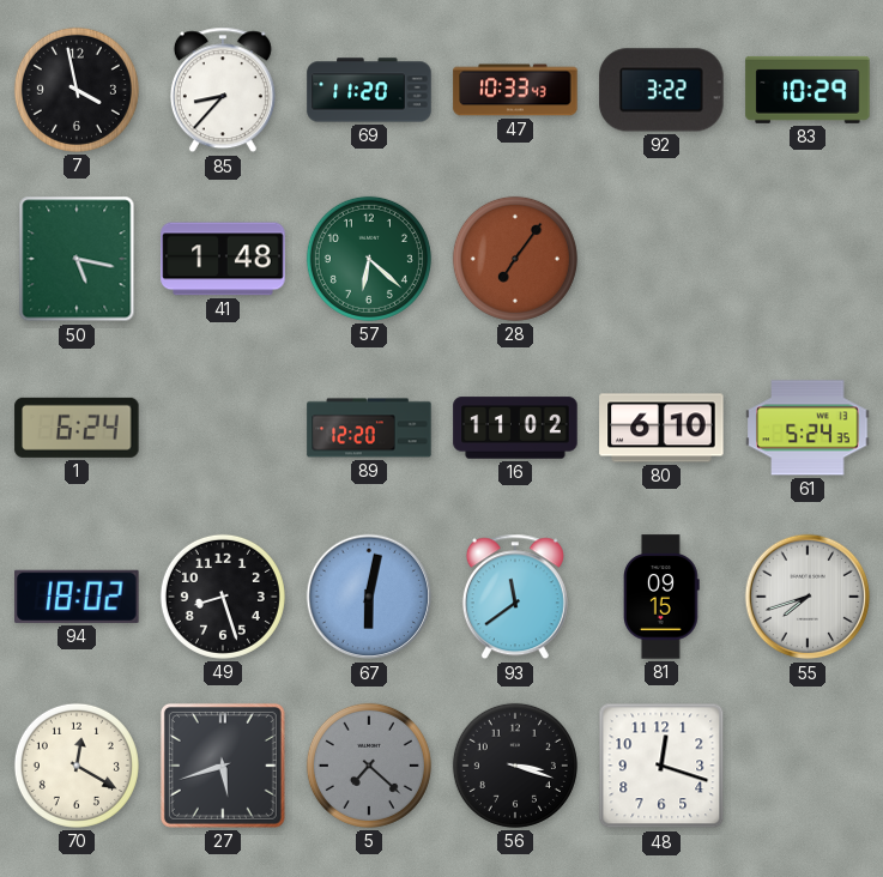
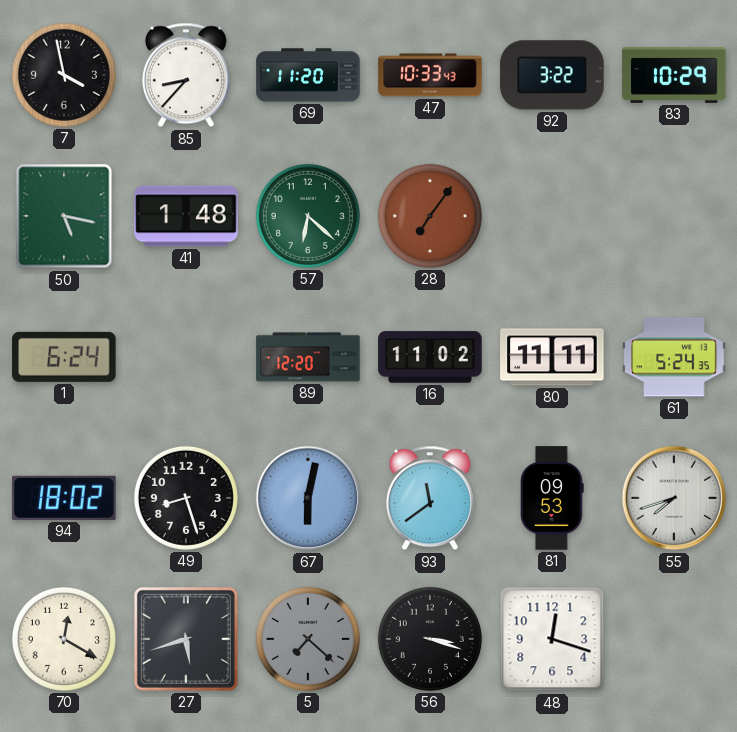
80: 6:10 -> 11:11
81: 09:15 -> 09:53
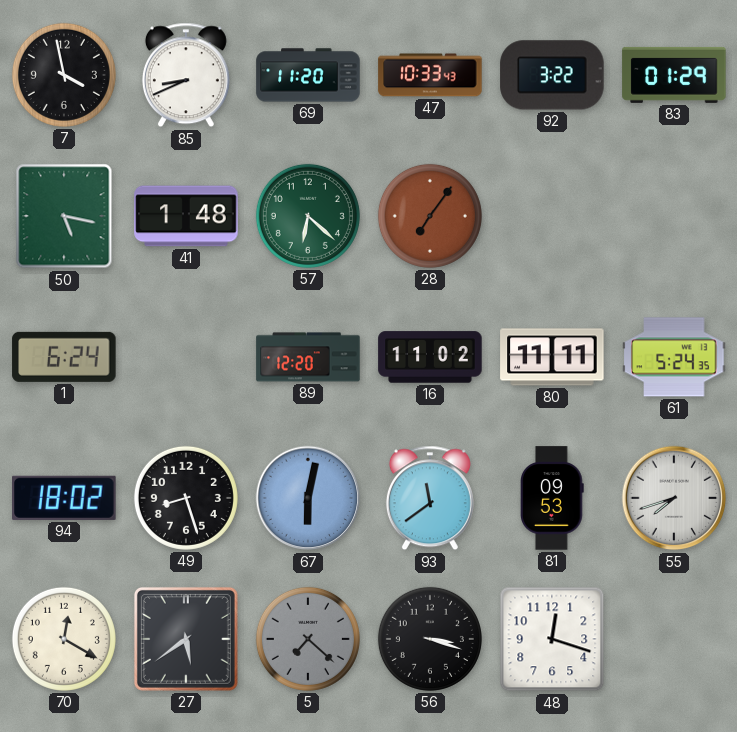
85: 8:37 -> 8:41
83: 10:29 -> 01:29
27: 5:42 -> 5:39
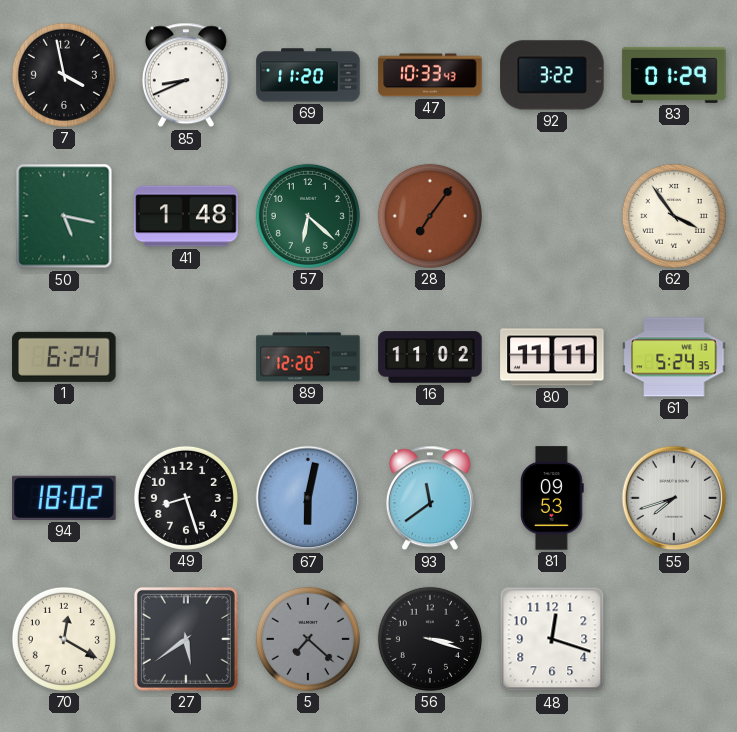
62: none -> 3:54
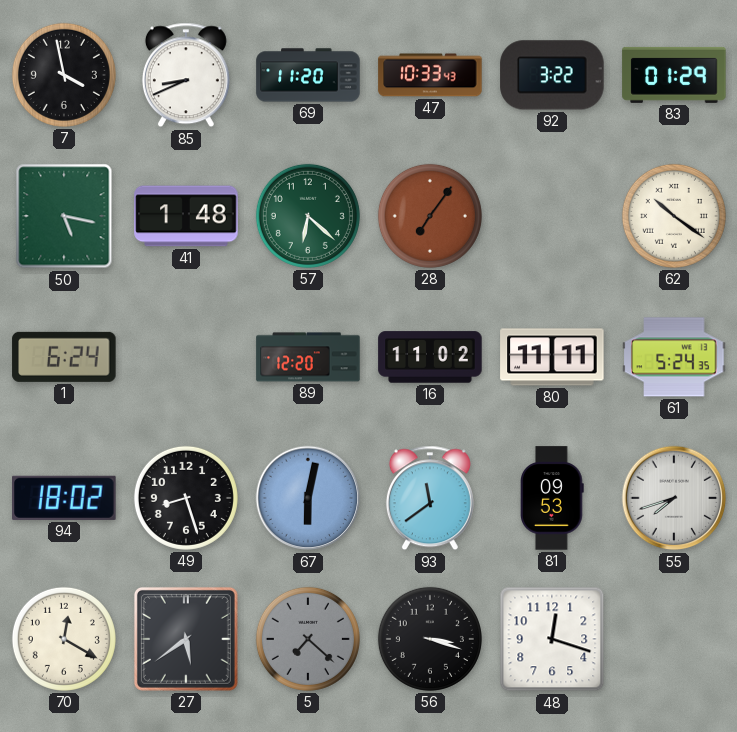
62: 3:54 -> 10:21
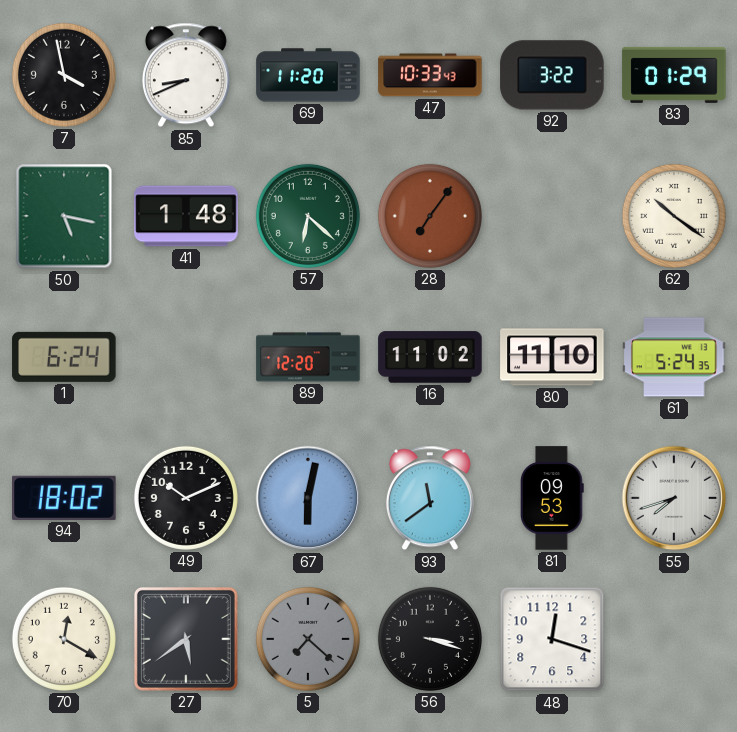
80: 11:11 -> 11:10
49: 8:27 -> 10:11
